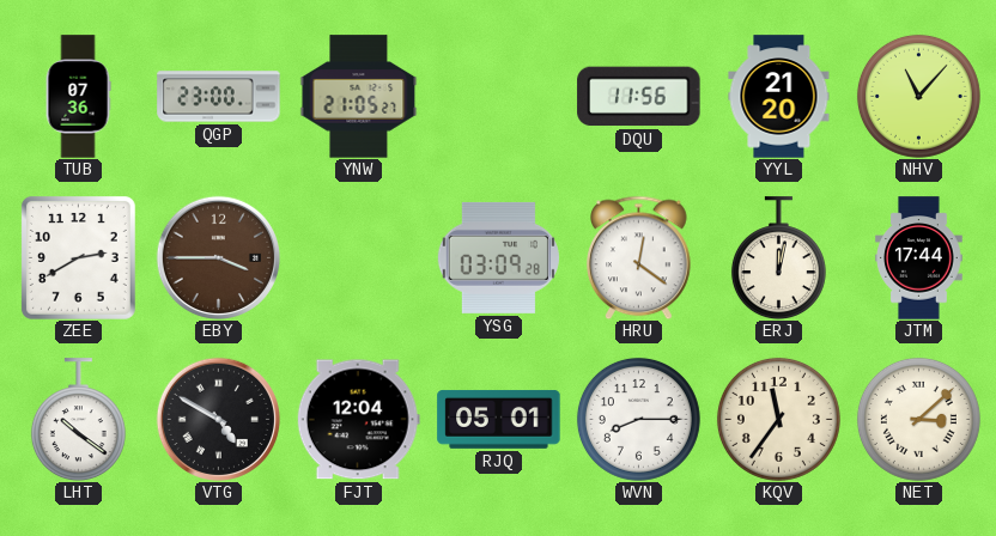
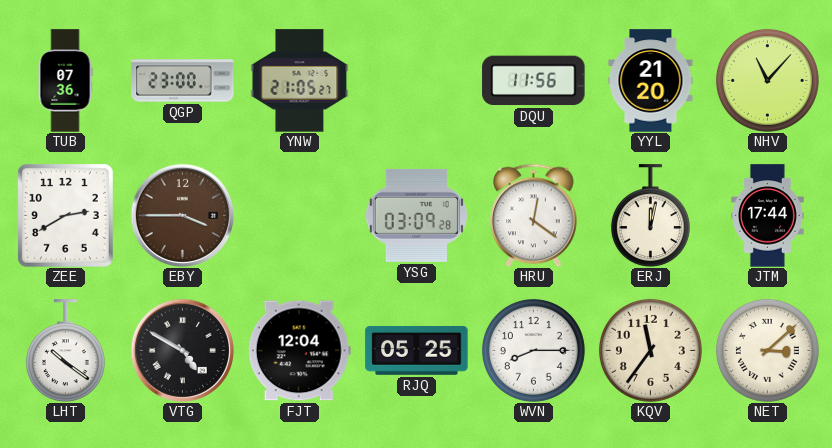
RJQ: 05:01 -> 05:25
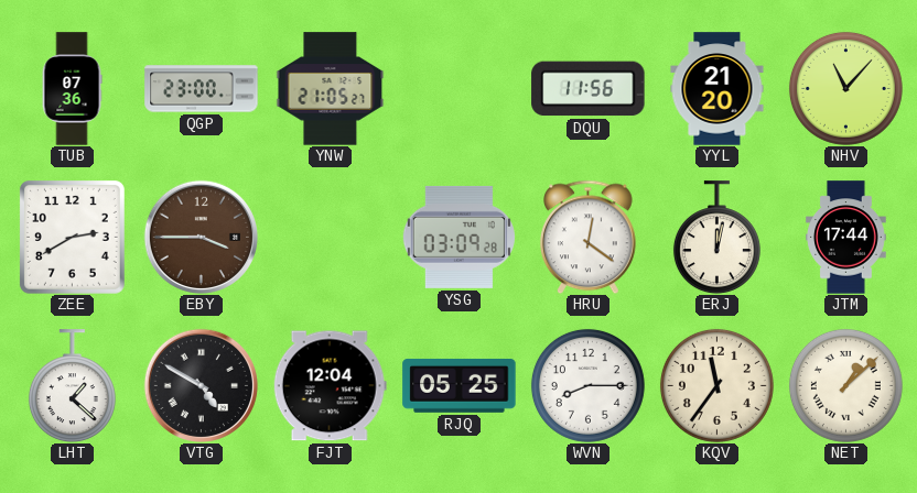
LHT: 10:21 -> 1:22
NET: 3:08 -> 1:08
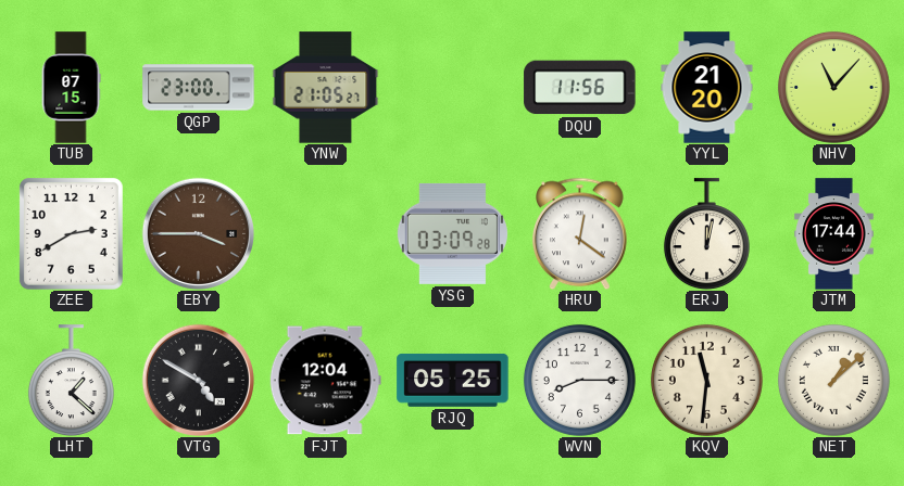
TUB: 07:36 -> 07:15
KQV: 11:36 -> 11:31
